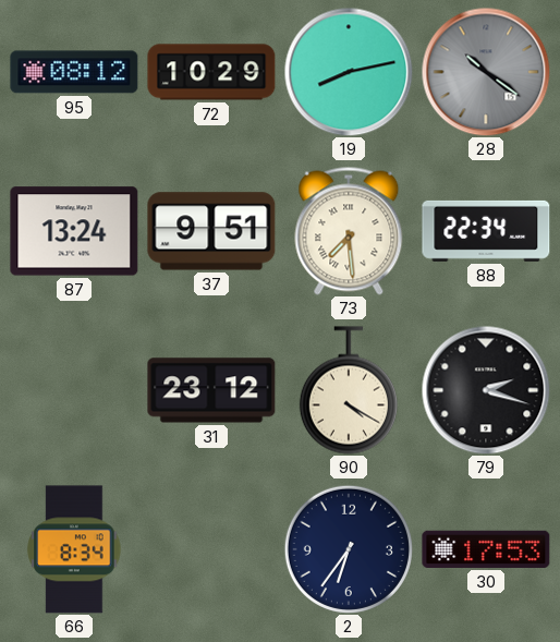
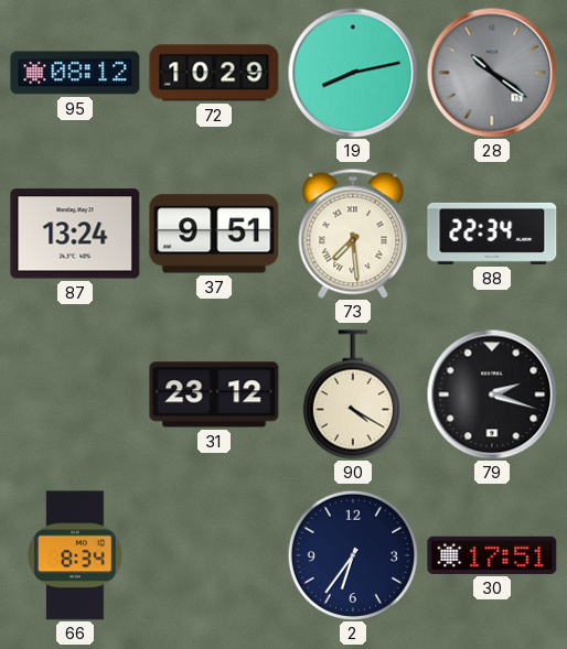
30: 17:53 -> 17:51
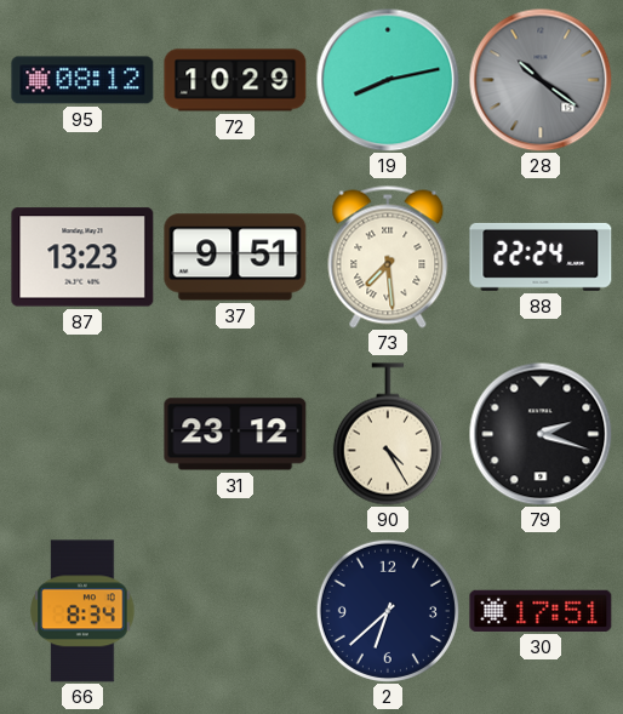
87: 13:24 -> 13:23
88: 22:34 -> 22:24
90: 4:20 -> 4:25
2: 6:36 -> 6:38
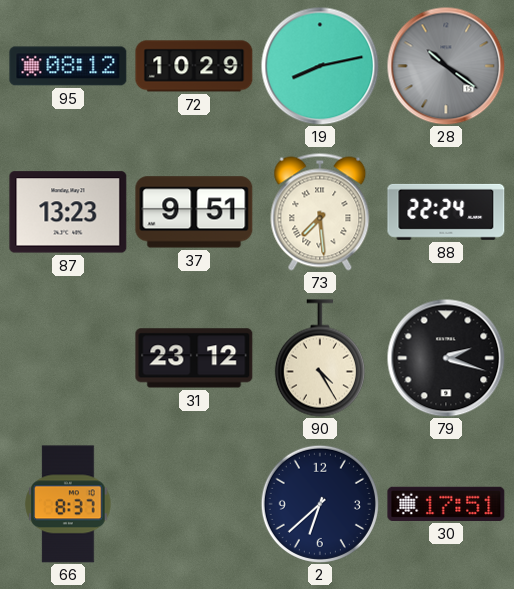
66: 8:34 -> 8:37
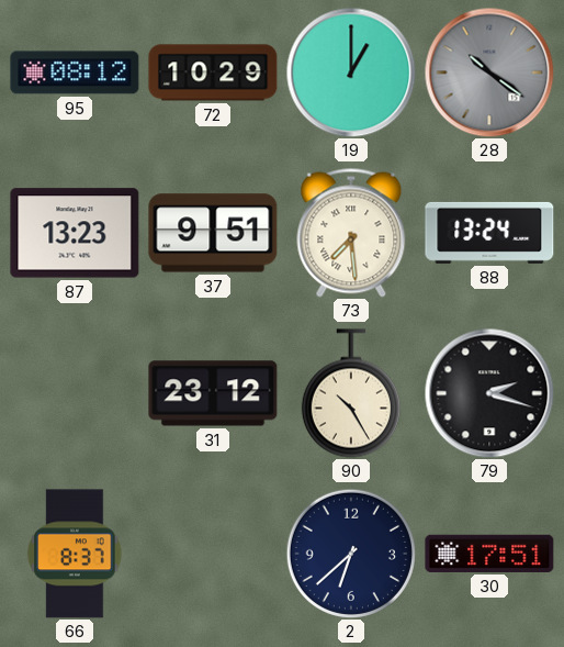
19: 8:13 -> 1:00
88: 22:24 -> 13:24
90: 4:25 -> 10:25
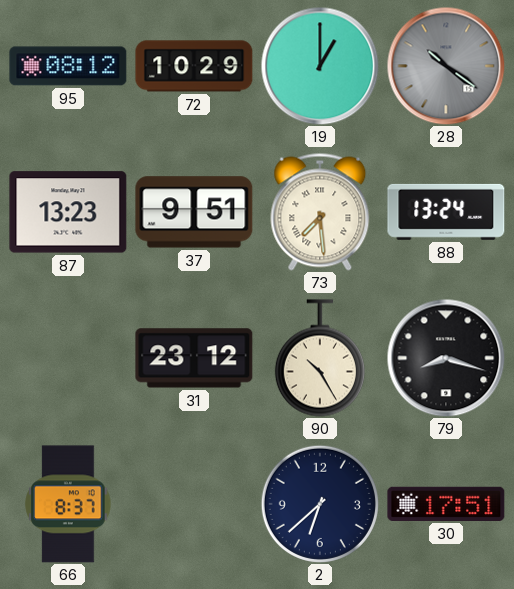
79: 2:18 -> 8:18
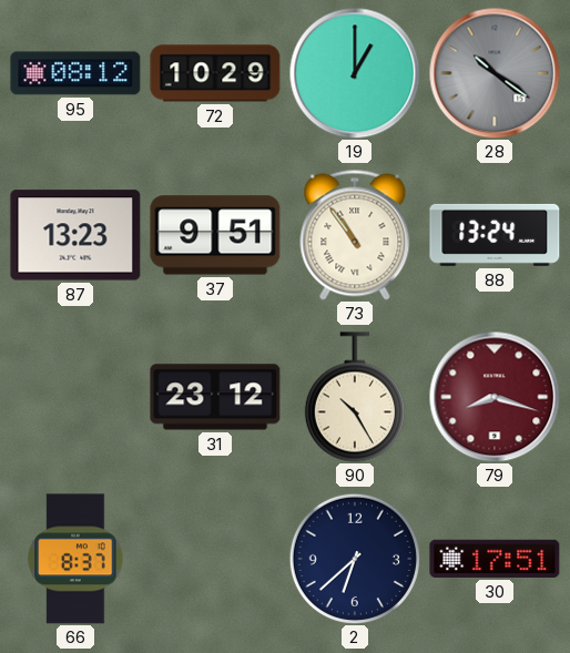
73: 7:29 -> 10:54
79 dial: black -> burgundy
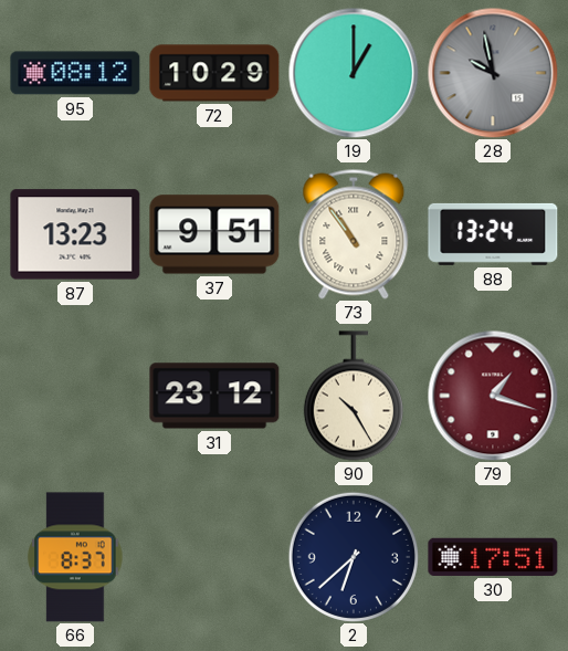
28: 10:21 -> 9:58
79: 8:18 -> 1:18
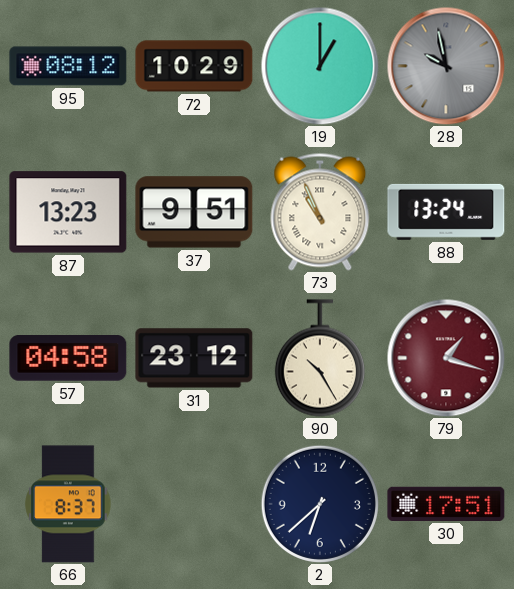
73: 10:54 -> 10:56
57: none -> 04:58
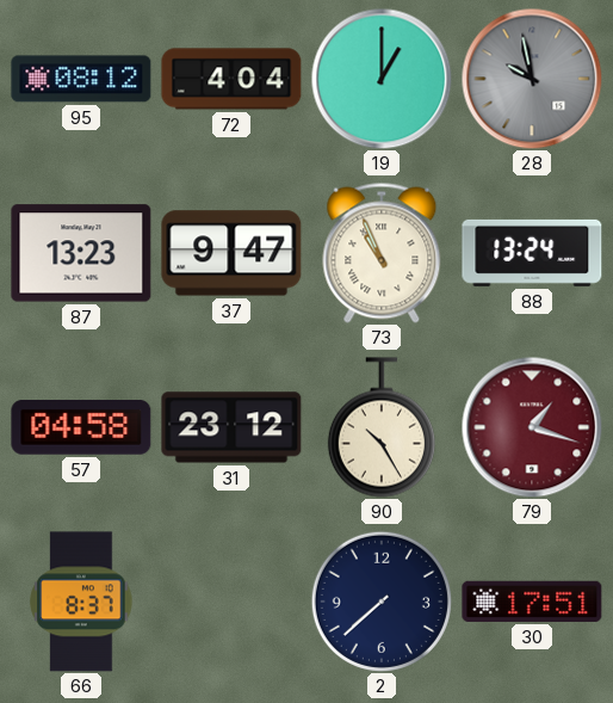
72: 10:29 -> 4:04
37: 9:51 -> 9:47
2: 6:38 -> 7:38
